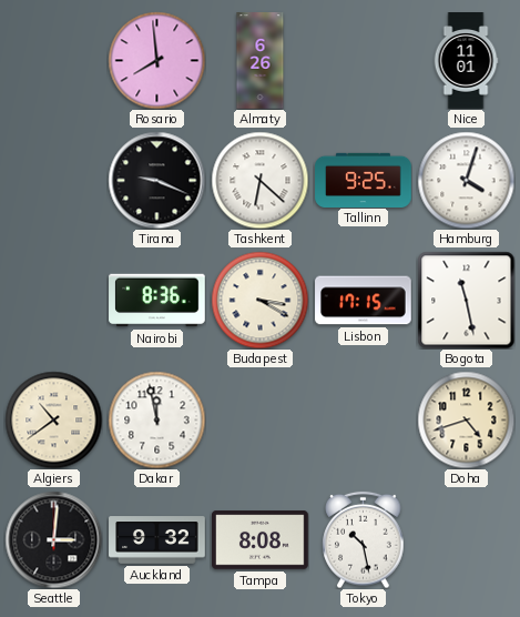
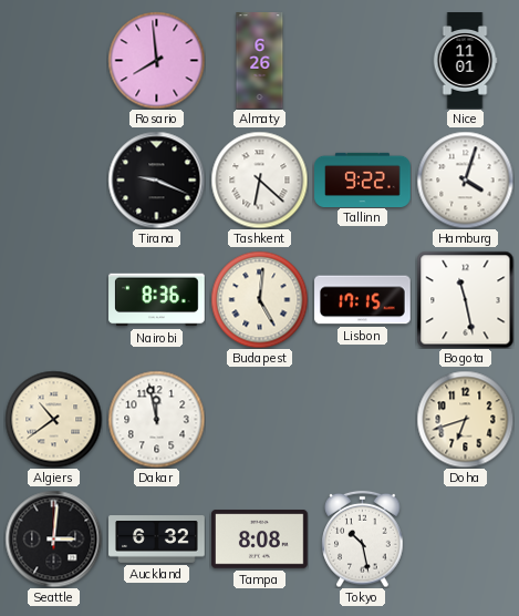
Tallinn: 9:25 -> 9:22
Budapest: 3:20 -> 5:01
Doha: 4:42 -> 6:42
Auckland: 9:32 -> 6:32
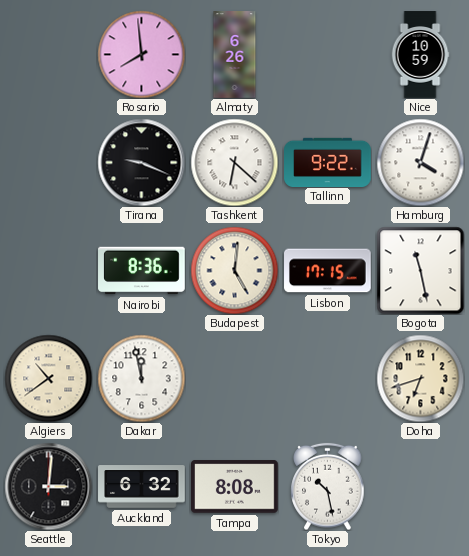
Nice: 11:01 -> 10:59
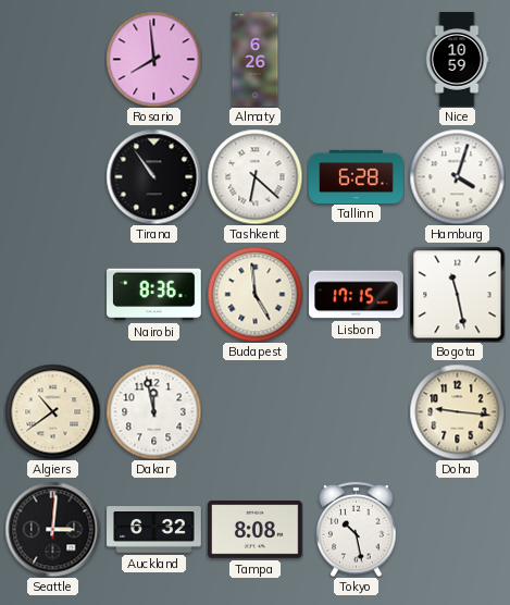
Tirana: 9:19 -> 10:54
Tallinn: 9:22 -> 6:28
Budapest: 5:01 -> 4:59
Doha: 6:42 -> 9:16
